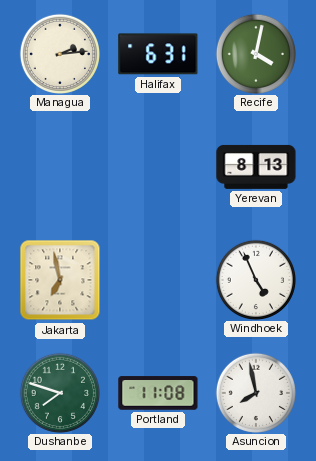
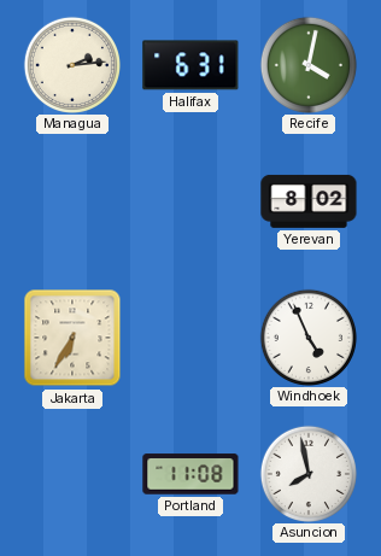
Yerevan: 8:13 -> 8:02
Jakarta: 6:58 -> 6:35
Dushanbe: 7:48 -> none
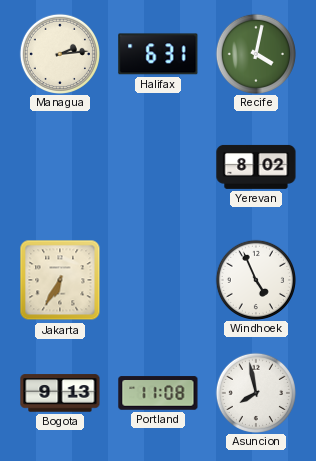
Bogota: none -> 9:13
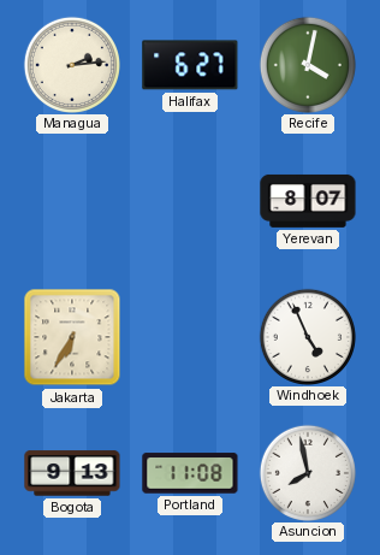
Halifax: 6:31 -> 6:27
Yerevan: 8:02 -> 8:07
